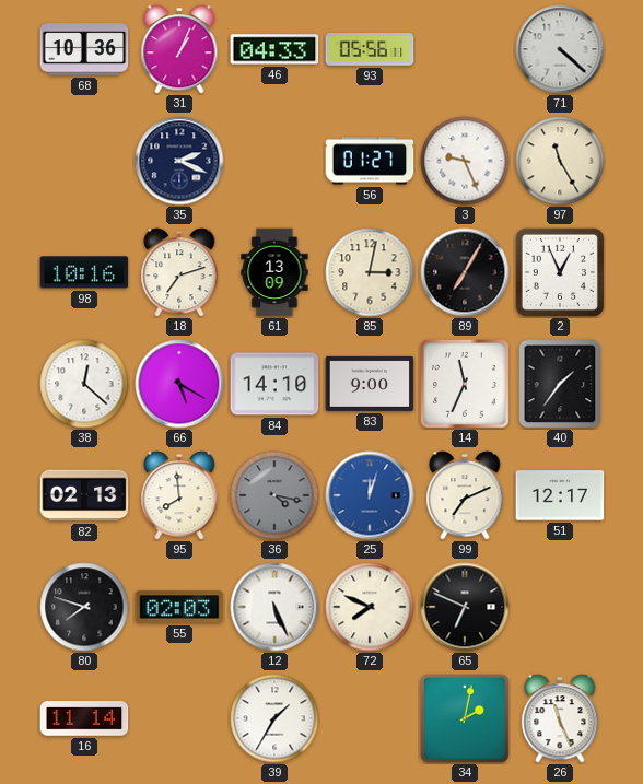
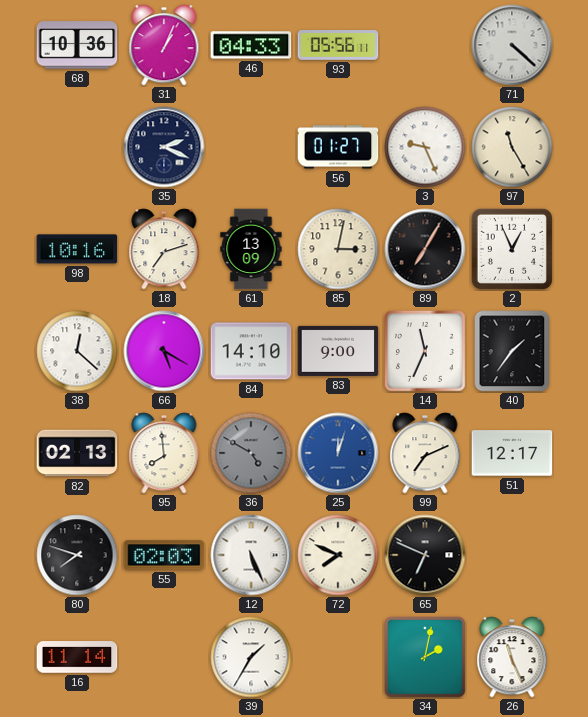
36: 4:17 -> 4:50
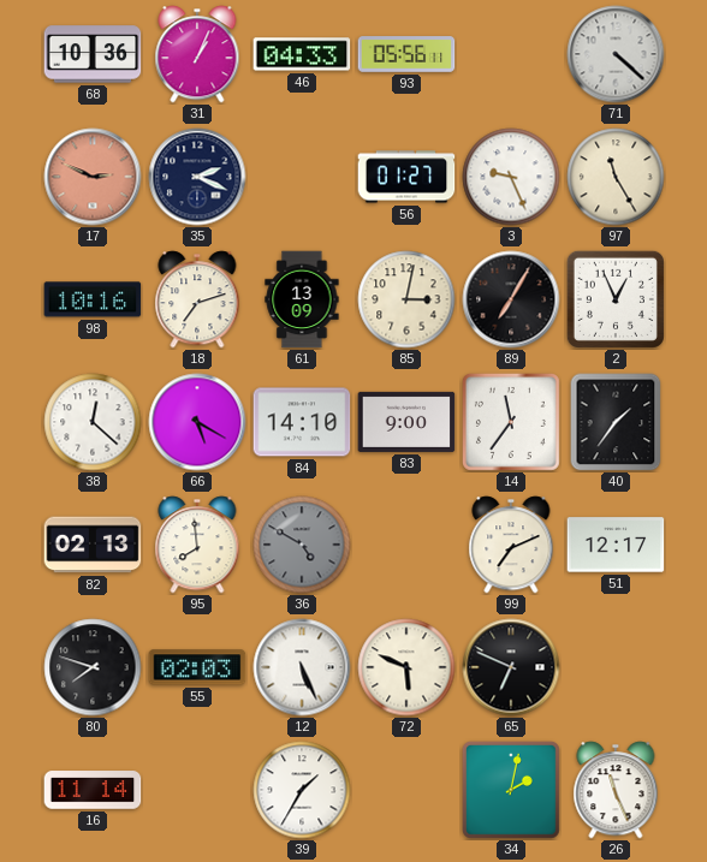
17: none -> 2:49
14: 11:34 -> 11:36
25: 12:03 -> none
72: 7:49 -> 5:49
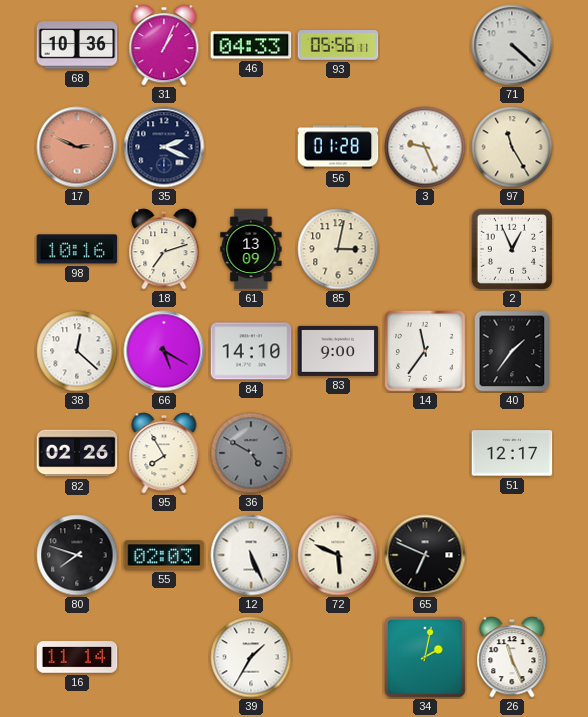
56: 01:27 -> 01:28
89: 7:05 -> none
82: 02:13 -> 02:26
95: 7:59 -> 7:55
99: 7:11 -> none
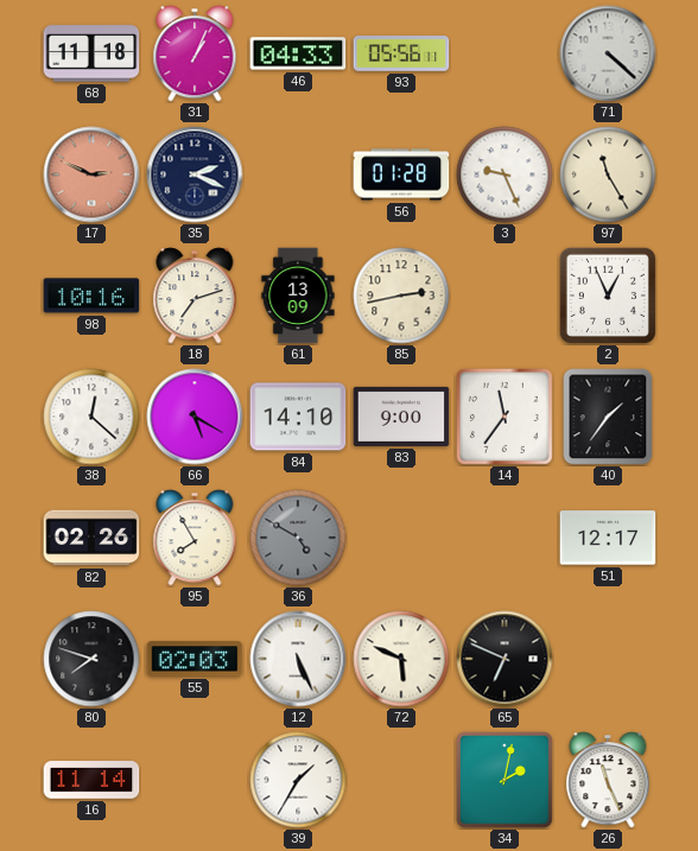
68: 10:36 -> 11:18
85: 3:02 -> 2:43
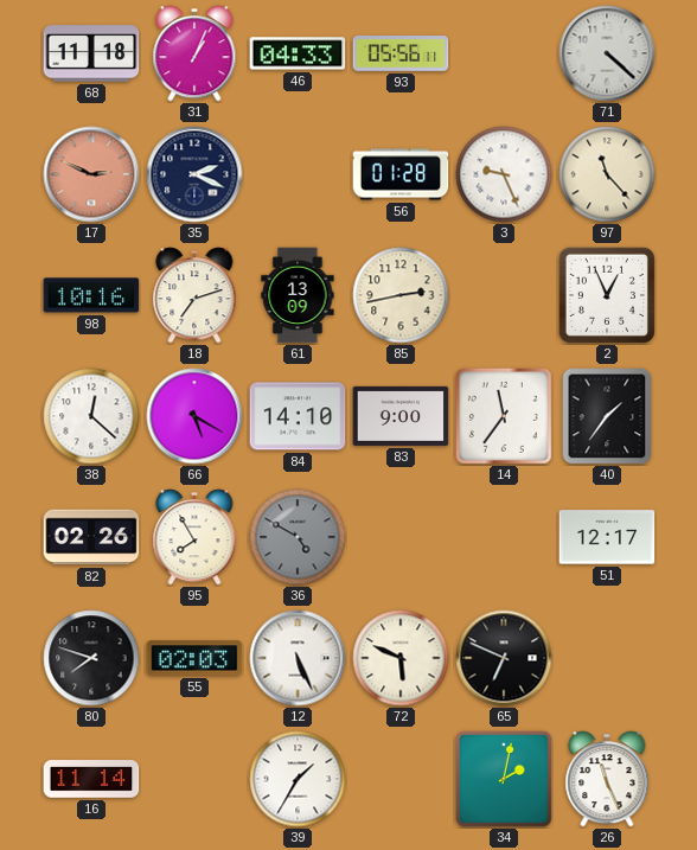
97: 11:25 -> 11:23
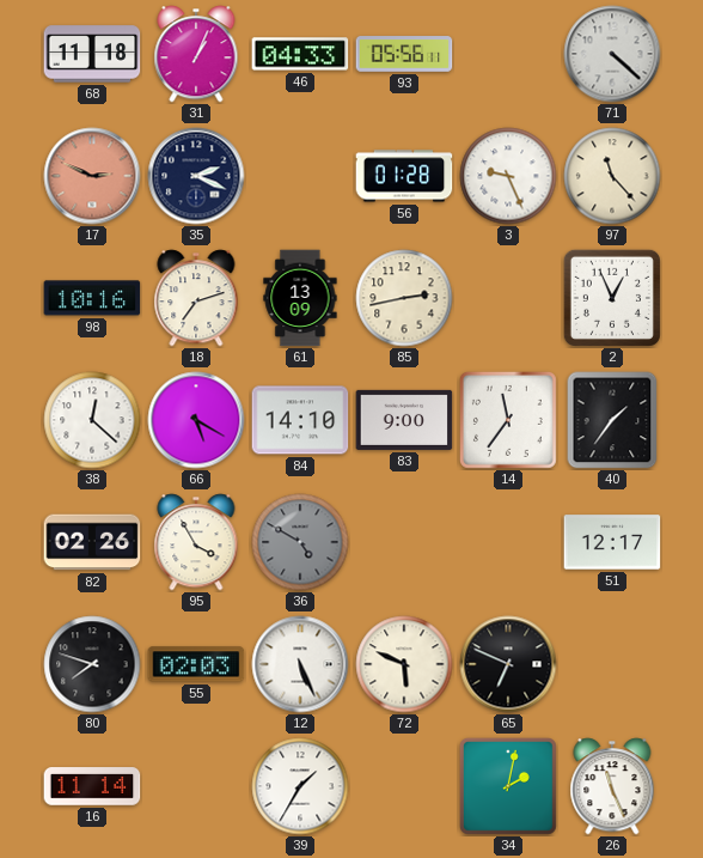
95: 7:55 -> 3:55
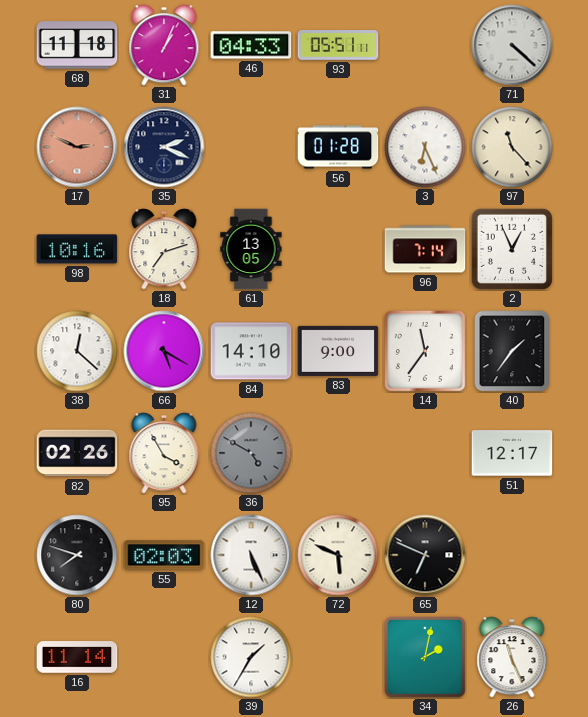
93: 05:56 -> 05:51
3: 9:26 -> 6:26
61: 13:09 -> 13:05
85: 2:43 -> none
96: none -> 7:14
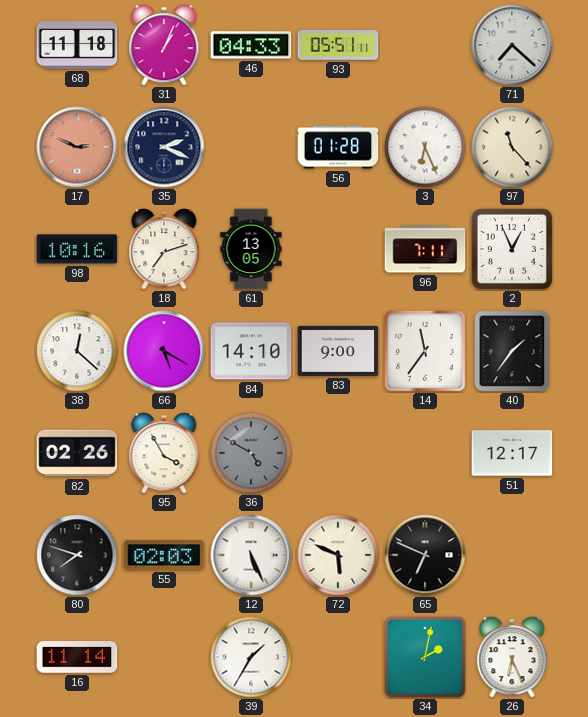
71: 4:22 -> 7:22
96: 7:14 -> 7:11
26: 11:26 -> 6:26
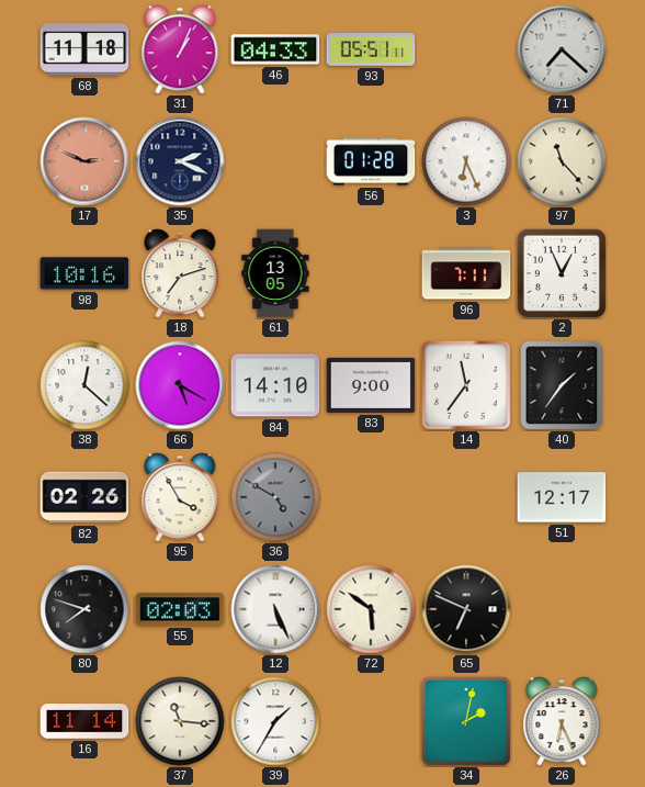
72: 5:49 -> 5:51
37: none -> 11:16
